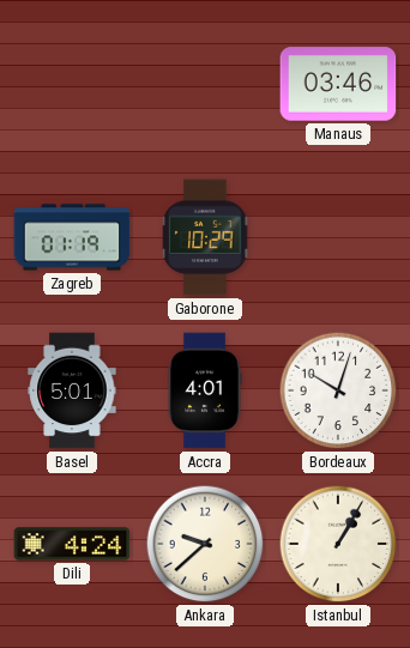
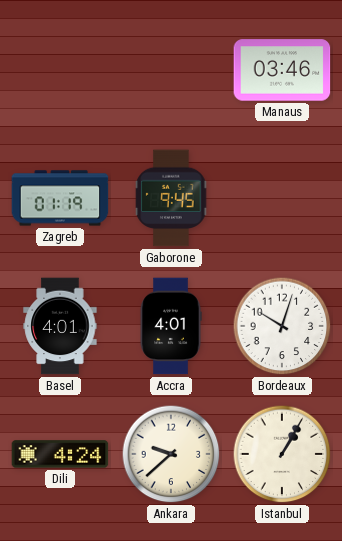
Gaborone: 10:29 -> 9:45
Basel: 5:01 -> 4:01
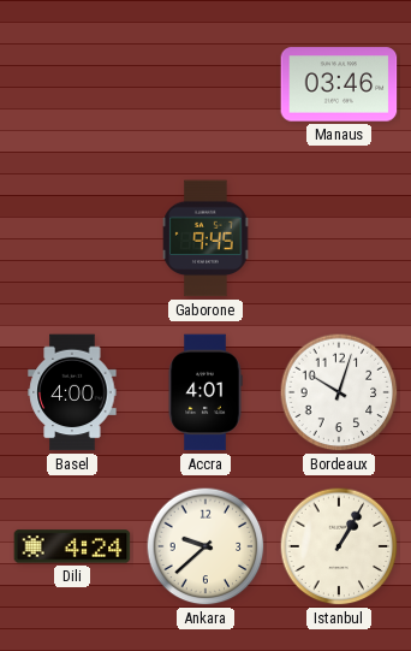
Zagreb: 01:19 -> none
Basel: 4:01 -> 4:00
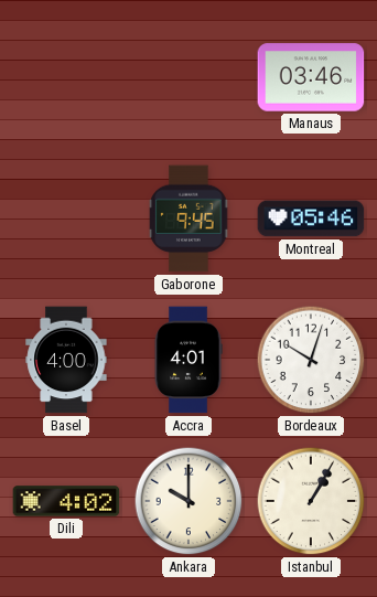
Montreal: none -> 05:46
Dili: 4:24 -> 4:02
Ankara: 9:38 -> 10:00
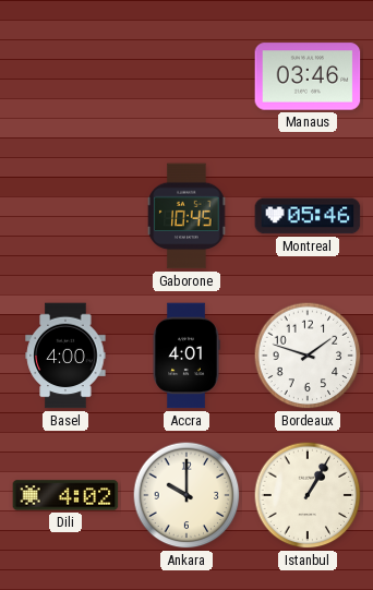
Gaborone: 9:45 -> 10:45
Bordeaux: 10:03 -> 1:48
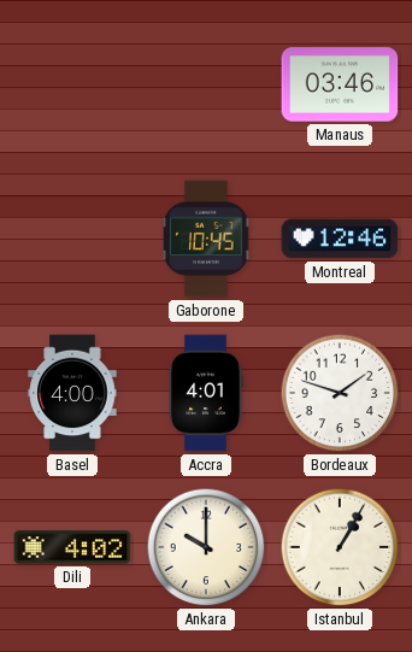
Montreal: 05:46 -> 12:46
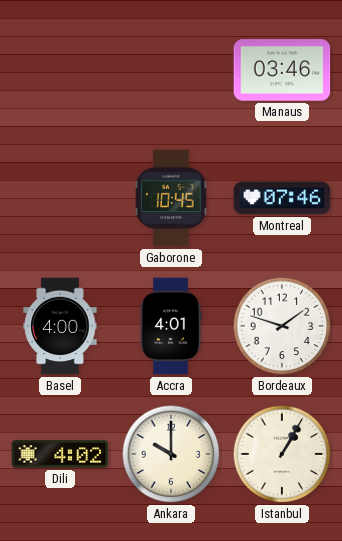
Montreal: 12:46 -> 07:46
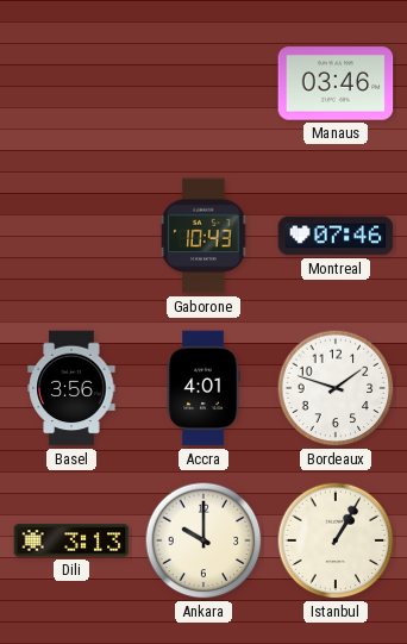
Gaborone: 10:45 -> 10:43
Basel: 4:00 -> 3:56
Dili: 4:02 -> 3:13
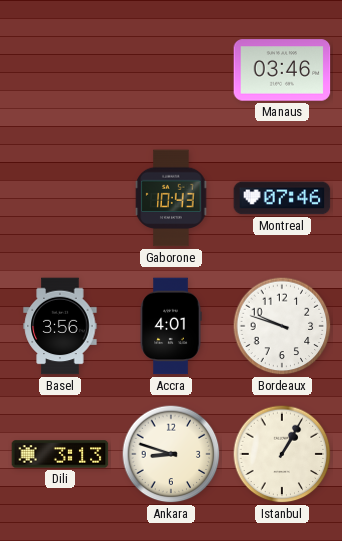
Bordeaux: 1:48 -> 9:48
Ankara: 10:00 -> 8:48
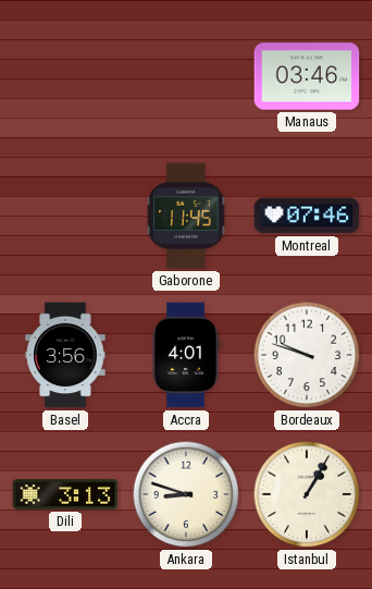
Gaborone: 10:43 -> 11:45
